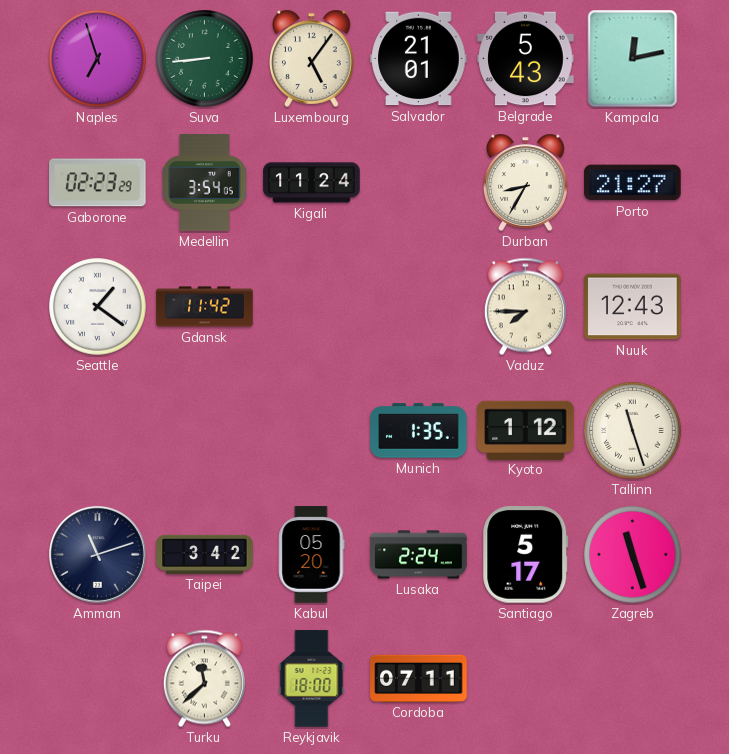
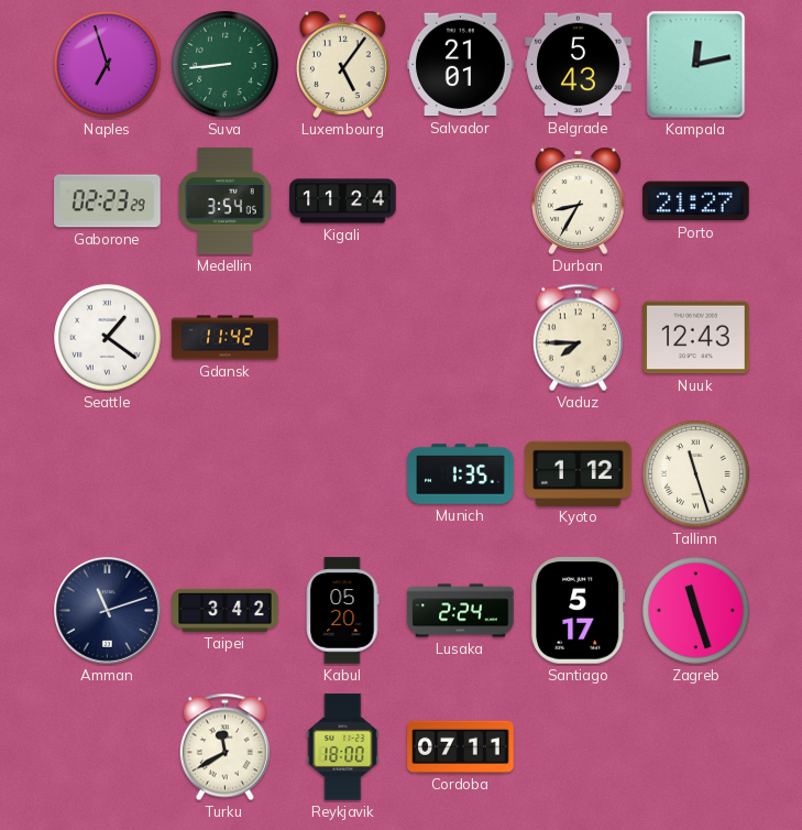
Turku: 11:38 -> 11:40
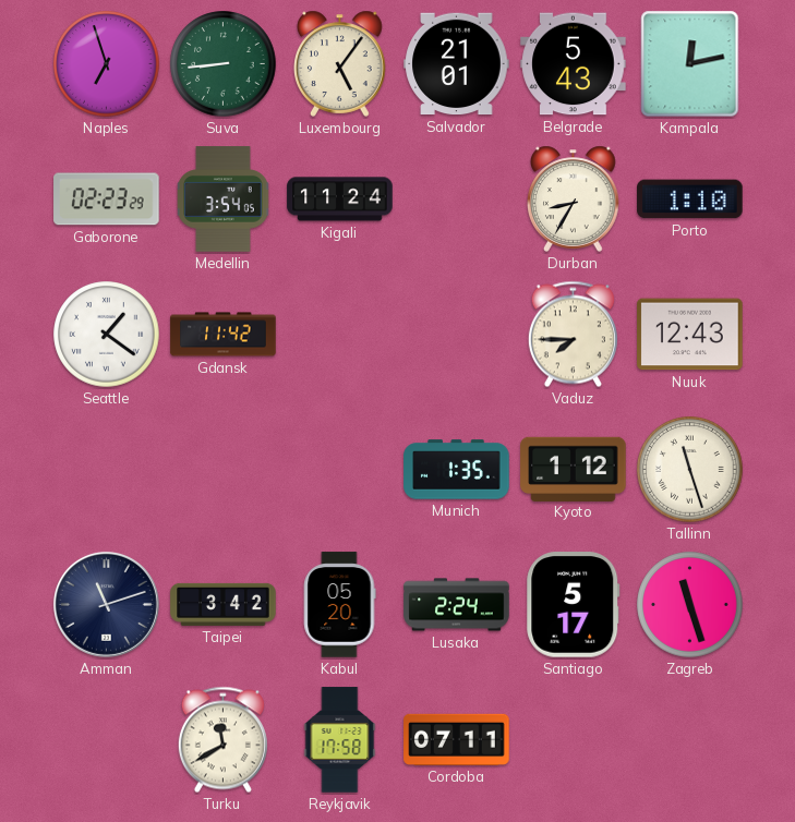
Porto: 21:27 -> 1:10
Reykjavik: 18:00 -> 17:58
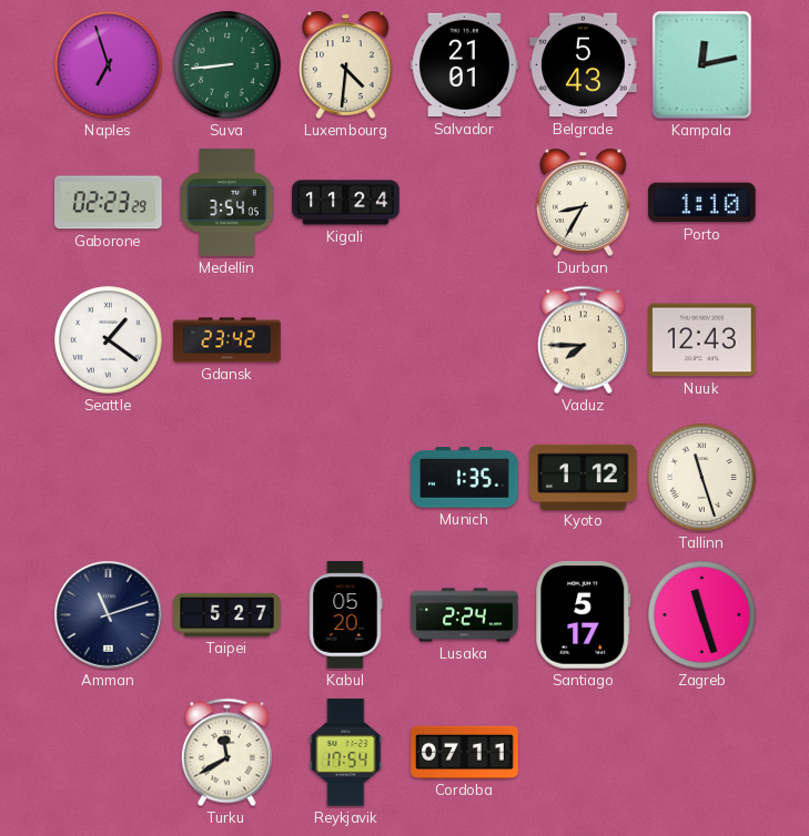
Luxembourg: 5:06 -> 4:31
Gdansk: 11:42 -> 23:42
Taipei: 3:42 -> 5:27
Reykjavik: 17:58 -> 17:54
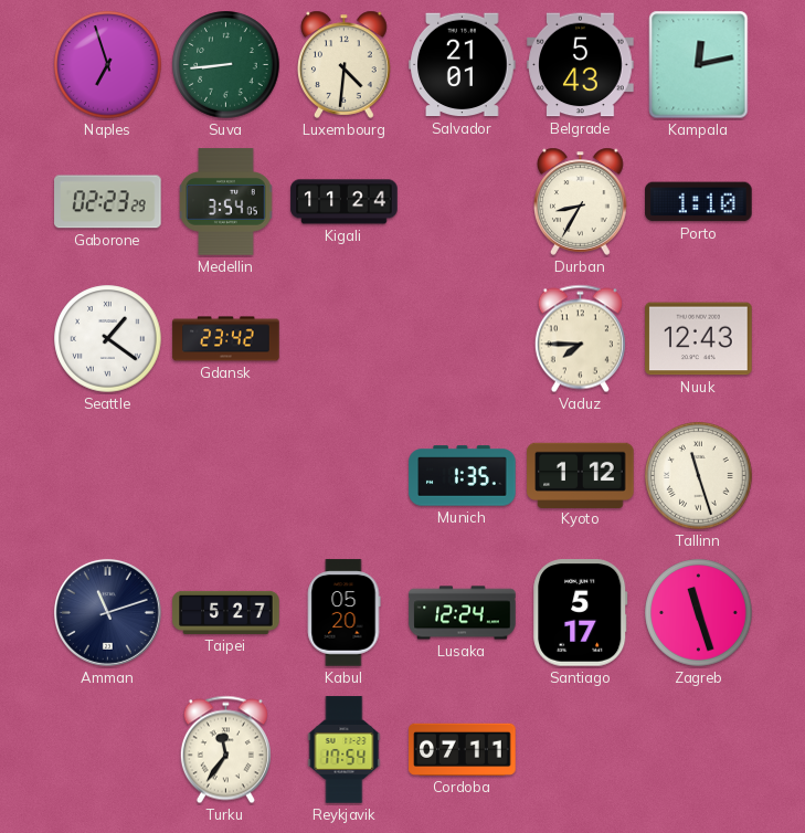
Lusaka: 2:24 -> 12:24
Turku: 11:40 -> 11:36
